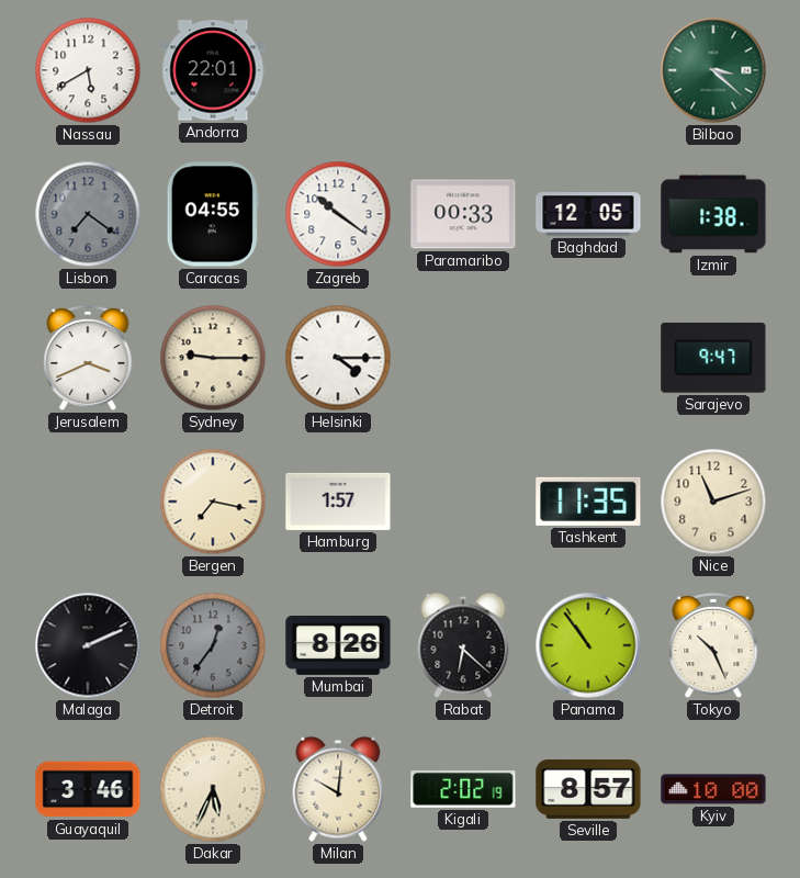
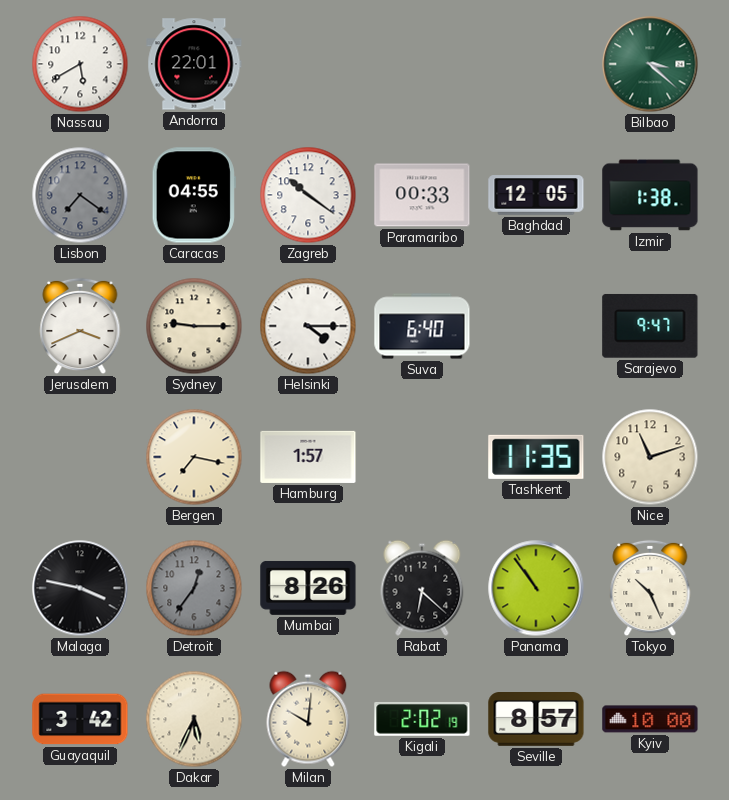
Suva: none -> 6:40
Malaga: 2:11 -> 3:47
Guayaquil: 3:46 -> 3:42
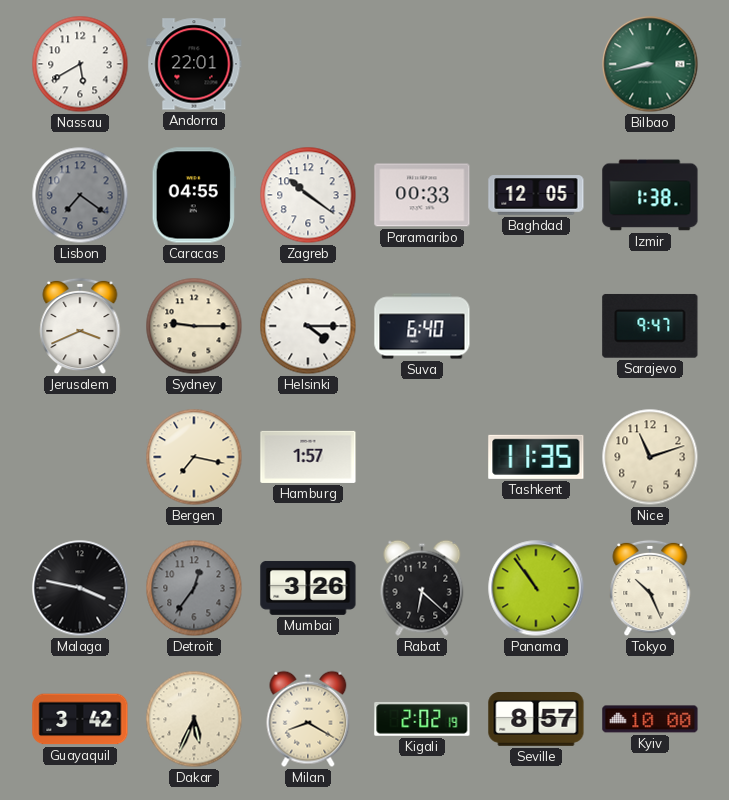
Bilbao: 3:22 -> 8:43
Mumbai: 8:26 -> 3:26
Milan: 10:01 -> 8:20
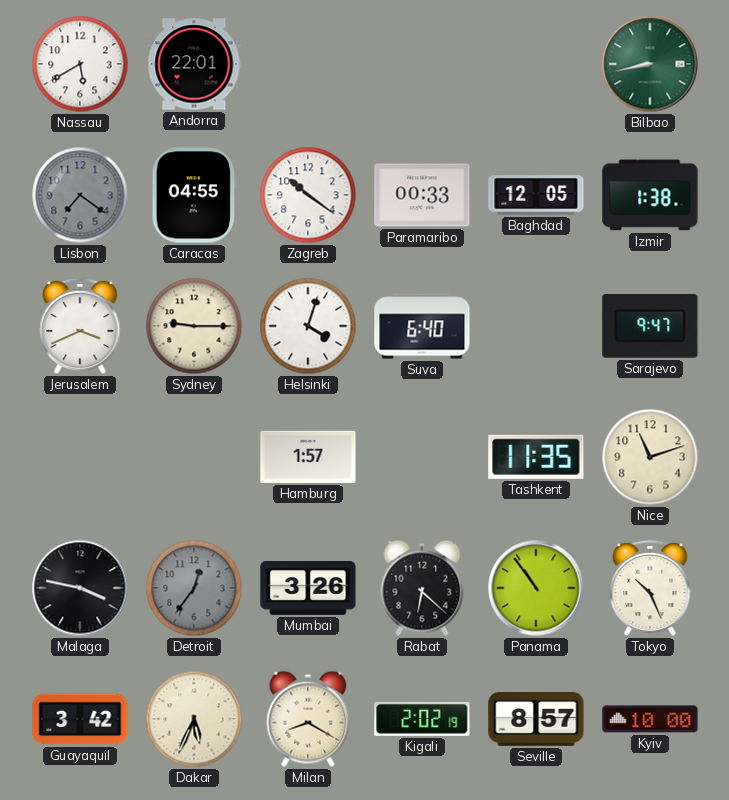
Helsinki: 4:15 -> 4:03
Bergen: 7:17 -> none
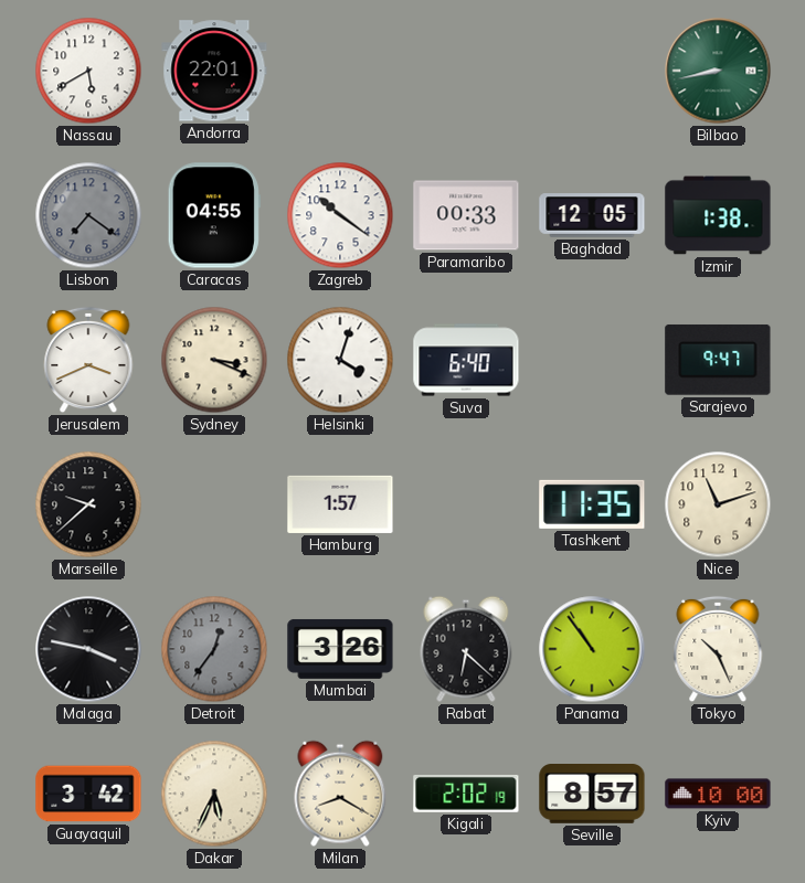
Sydney: 9:15 -> 3:19
Marseille: none -> 9:38
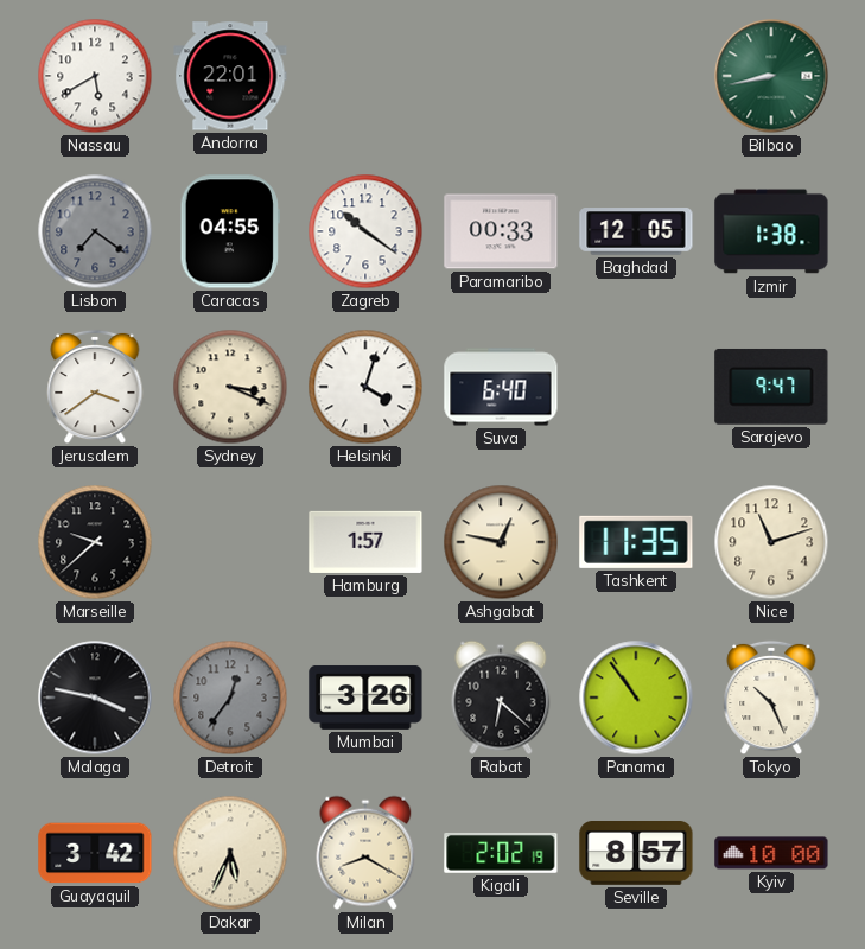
Jerusalem: 3:41 -> 3:39
Ashgabat: none -> 12:47
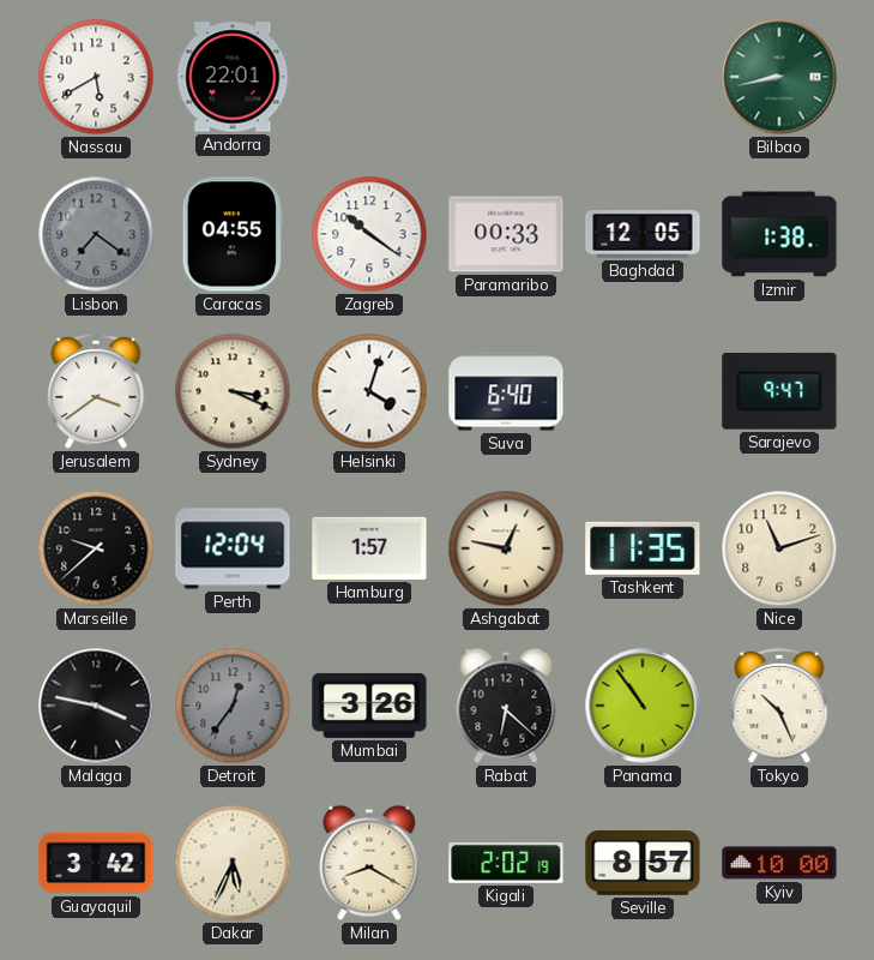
Perth: none -> 12:04
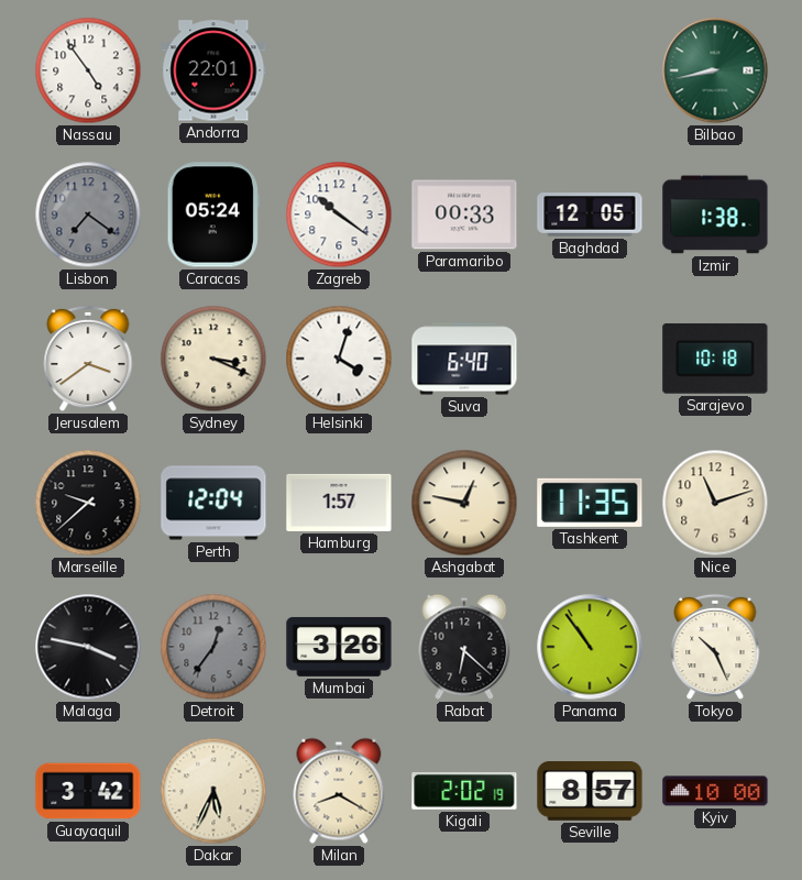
Nassau: 5:40 -> 4:54
Caracas: 04:55 -> 05:24
Sarajevo: 9:47 -> 10:18
